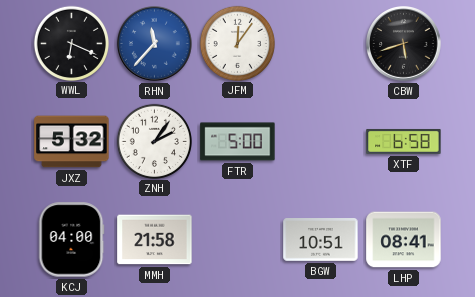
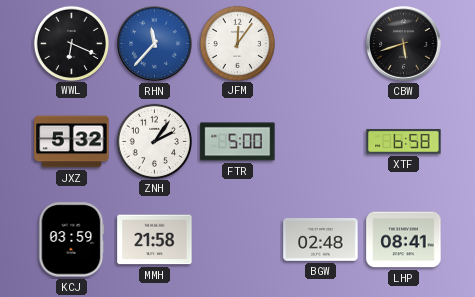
KCJ: 04:00 -> 03:59
BGW: 10:51 -> 02:48
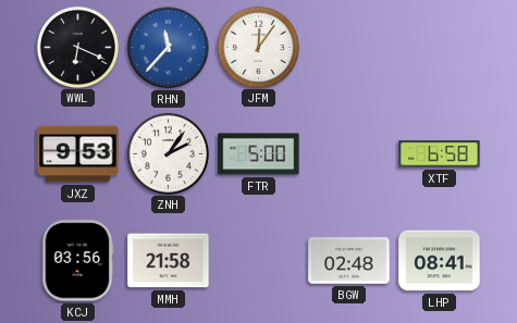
CBW: 5:42 -> none
JXZ: 5:32 -> 9:53
KCJ: 03:59 -> 03:56
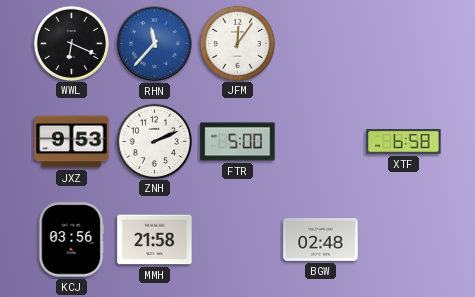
ZNH: 2:06 -> 2:11
LHP: 08:41 -> none
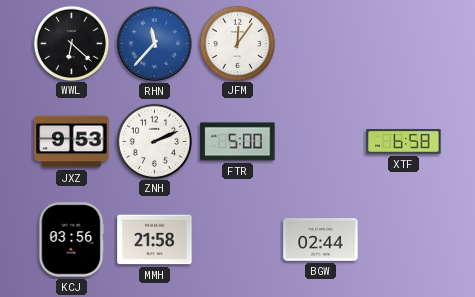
WWL: 6:19 -> 6:22
BGW: 02:48 -> 02:44
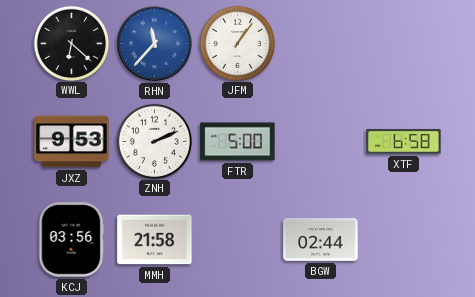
JFM: 12:06 -> 1:06
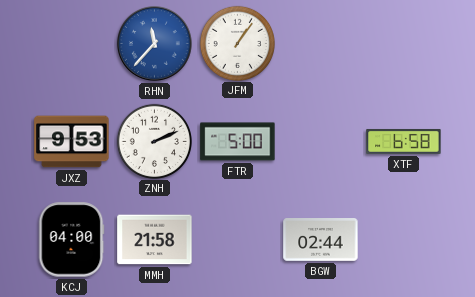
WWL: 6:22 -> none
KCJ: 03:56 -> 04:00
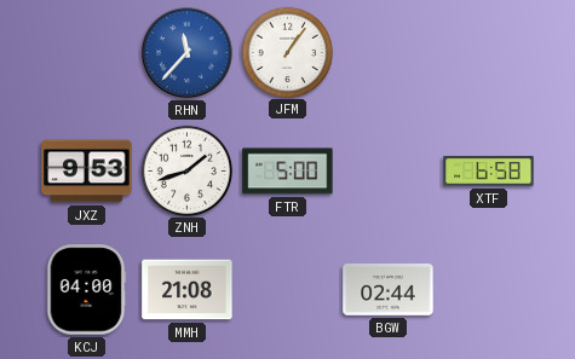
ZNH: 2:11 -> 1:42
MMH: 21:58 -> 21:08
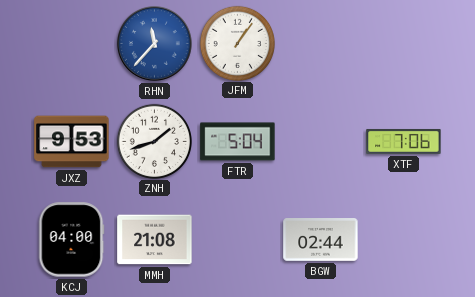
FTR: 5:00 -> 5:04
XTF: 6:58 -> 7:06
